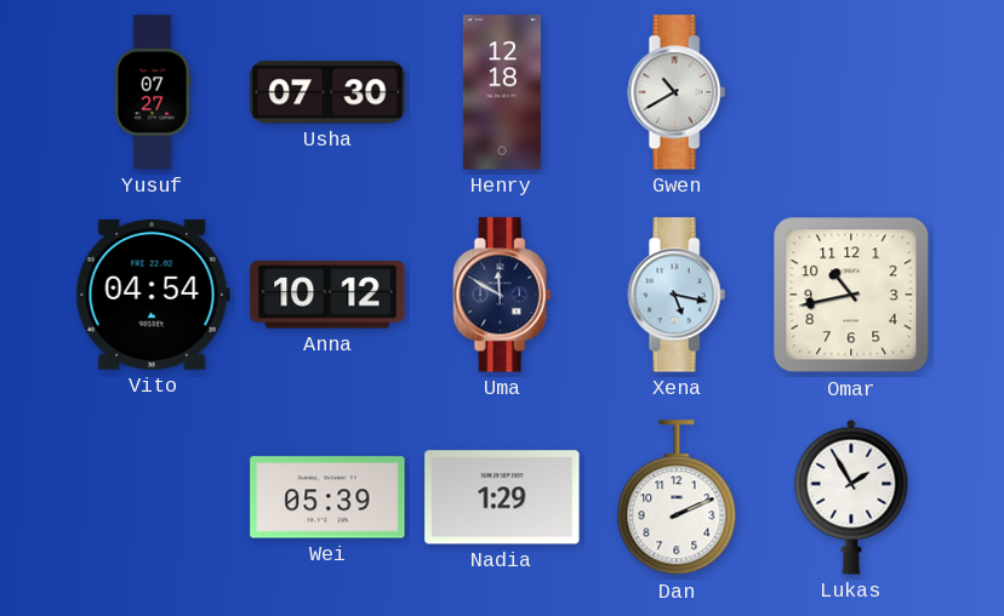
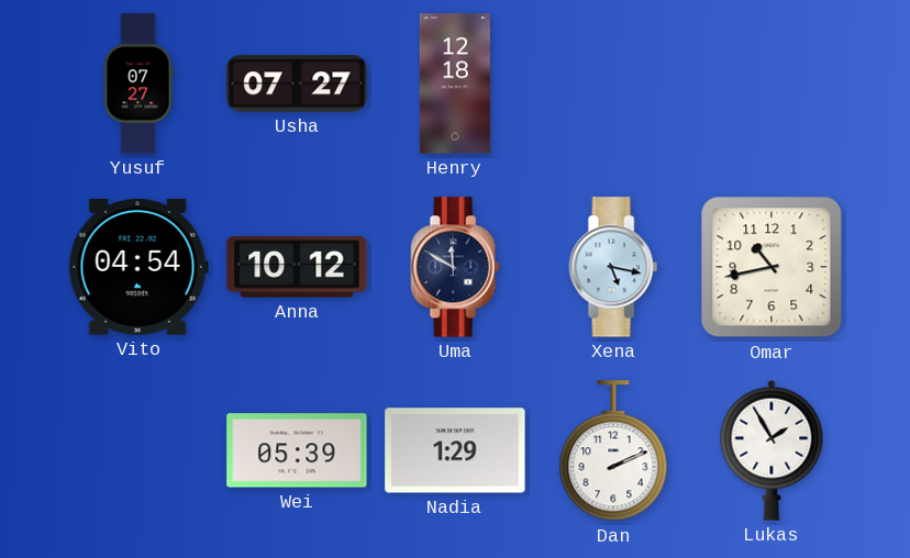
Usha: 07:30 -> 07:27
Gwen: 10:40 -> none
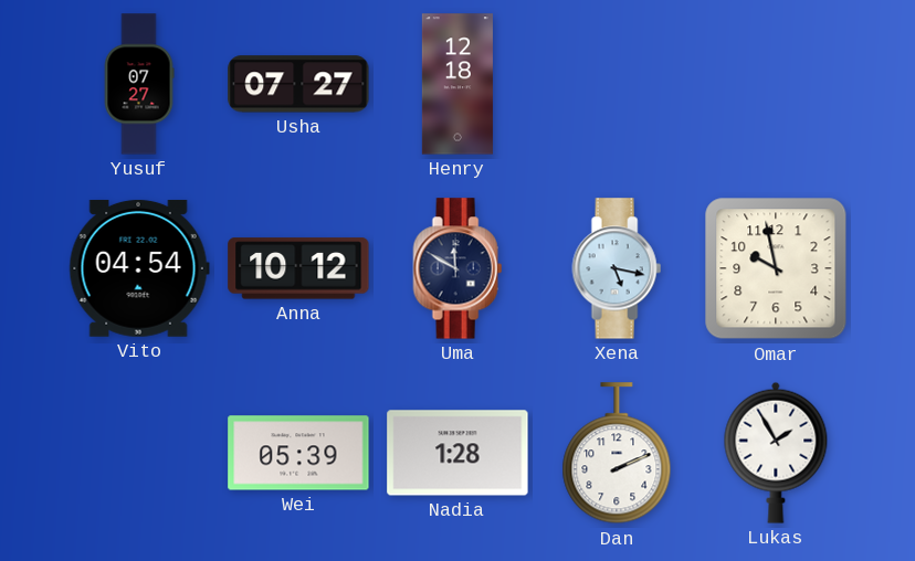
Omar: 10:43 -> 9:58
Nadia: 1:29 -> 1:28
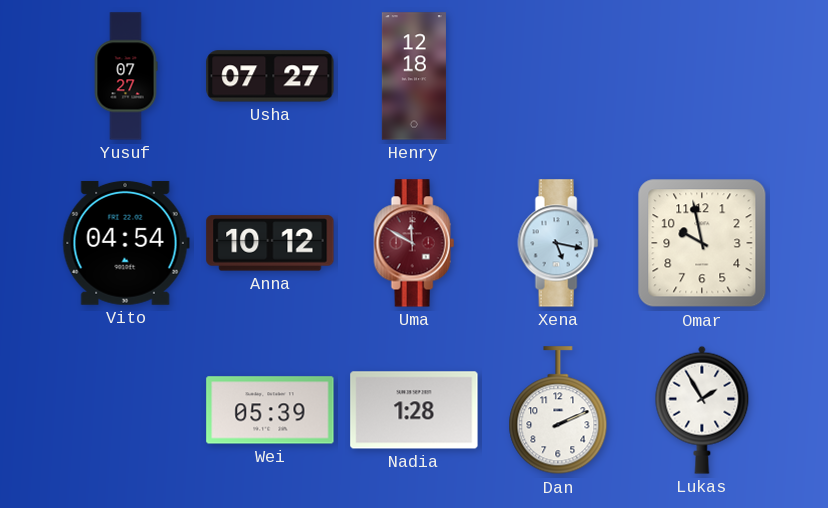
Uma dial: navy -> burgundy
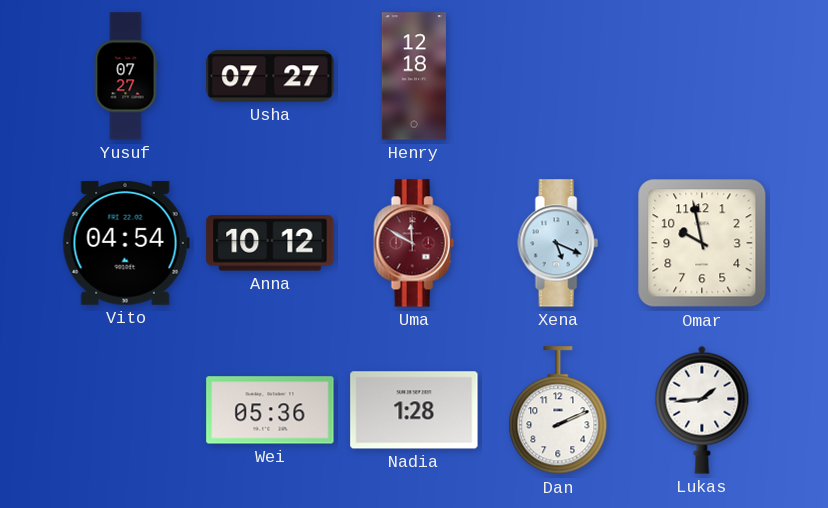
Xena: 5:17 -> 5:19
Wei: 05:39 -> 05:36
Lukas: 1:55 -> 1:44
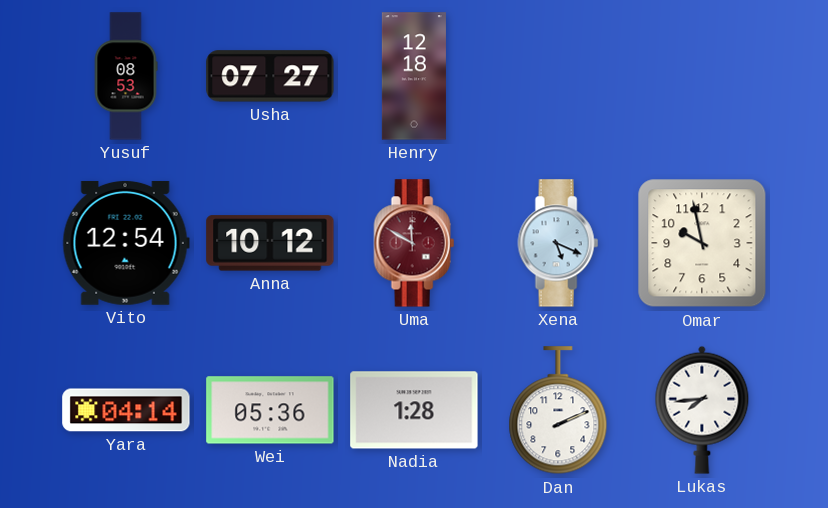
Yusuf: 07:27 -> 08:53
Vito: 04:54 -> 12:54
Yara: none -> 04:14
Lukas: 1:44 -> 7:44
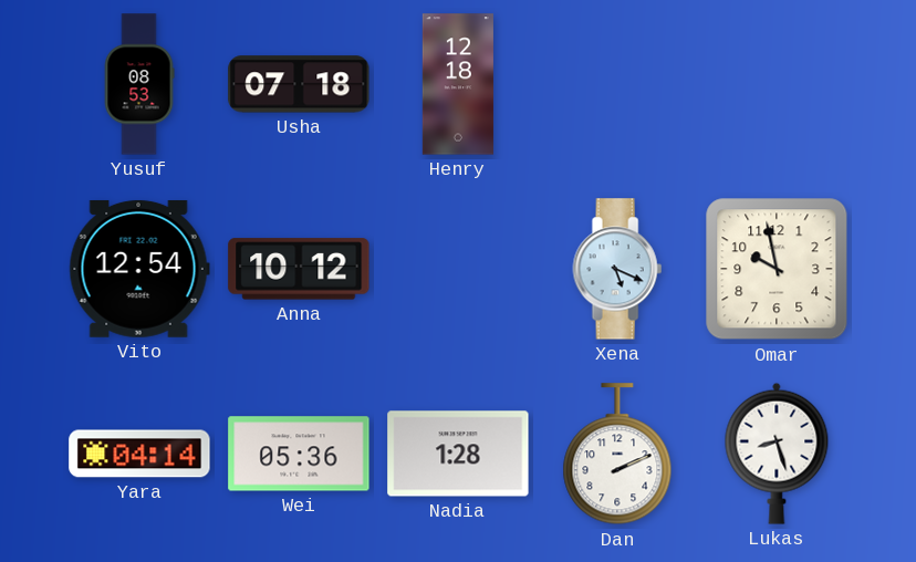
Usha: 07:27 -> 07:18
Uma: 11:50 -> none
Lukas: 7:44 -> 8:27
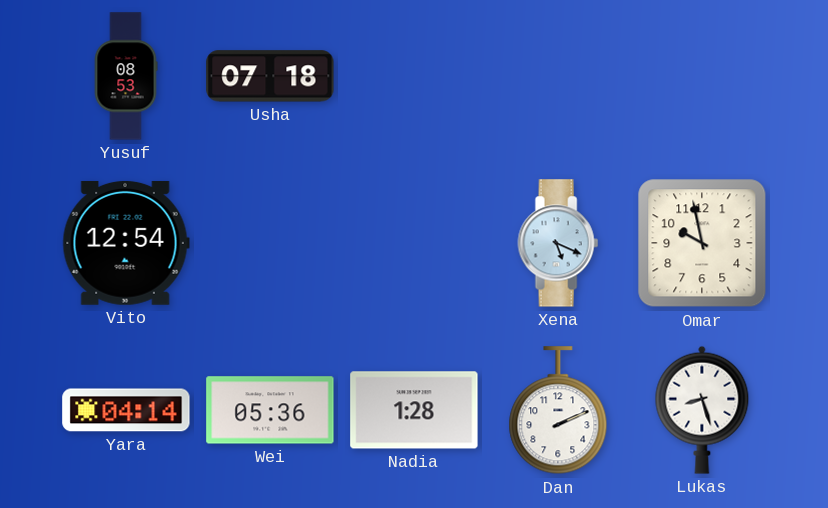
Henry: 12:18 -> none
Anna: 10:12 -> none
